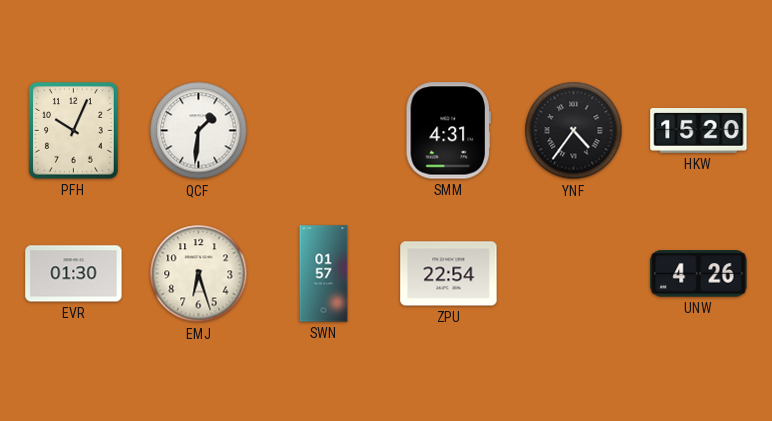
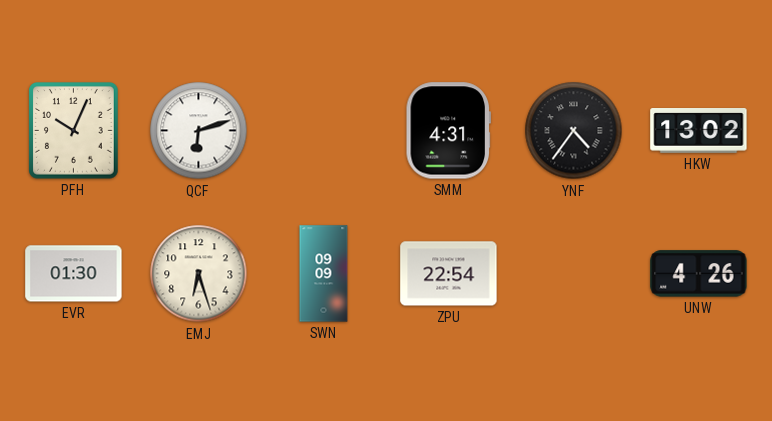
QCF: 1:31 -> 6:12
HKW: 15:20 -> 13:02
SWN: 01:57 -> 09:09
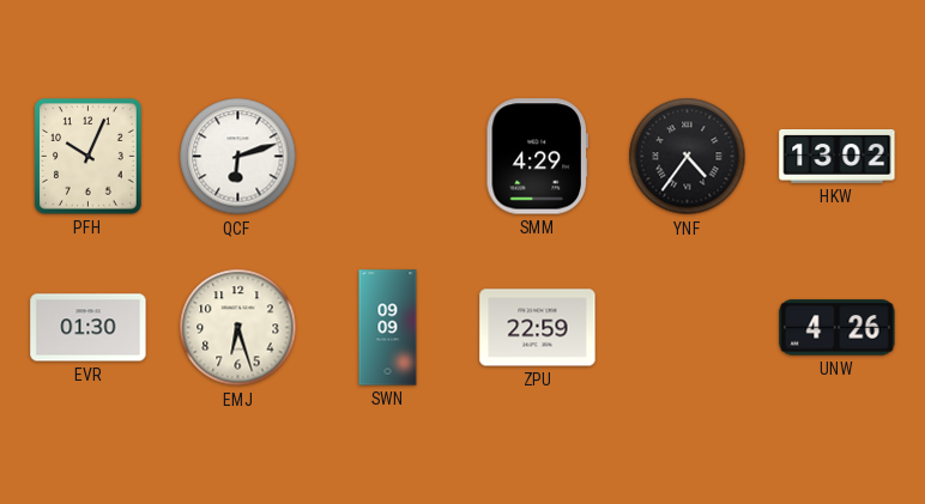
SMM: 4:31 -> 4:29
ZPU: 22:54 -> 22:59
